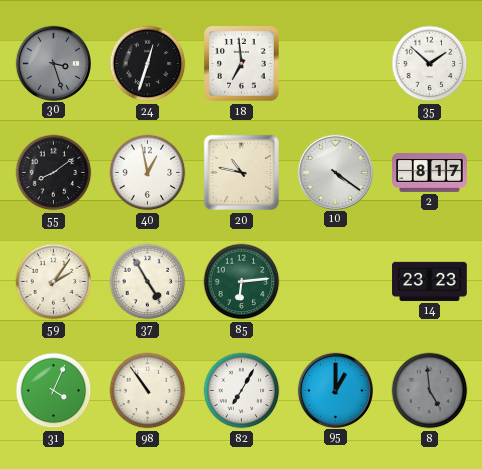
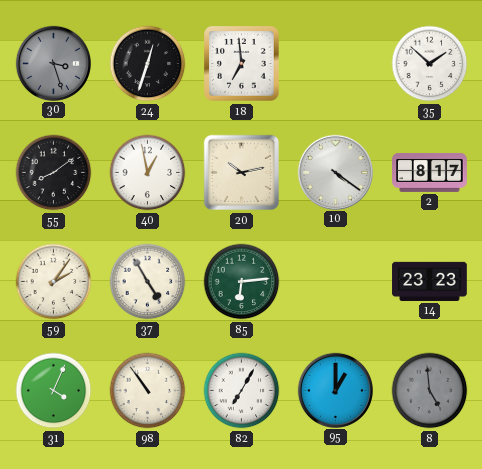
20: 10:47 -> 10:13
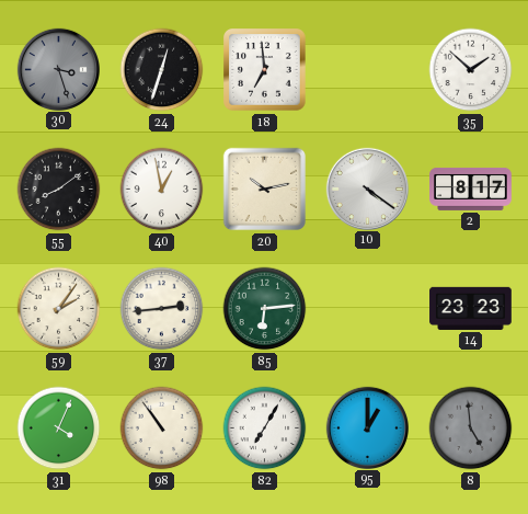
37: 4:55 -> 2:44
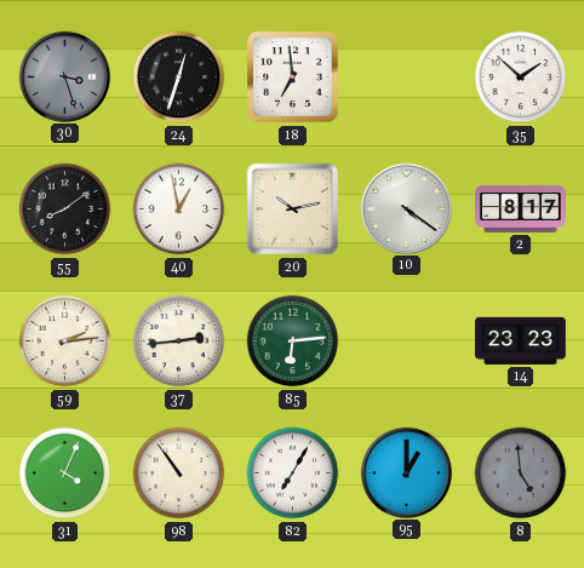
59: 2:06 -> 2:14
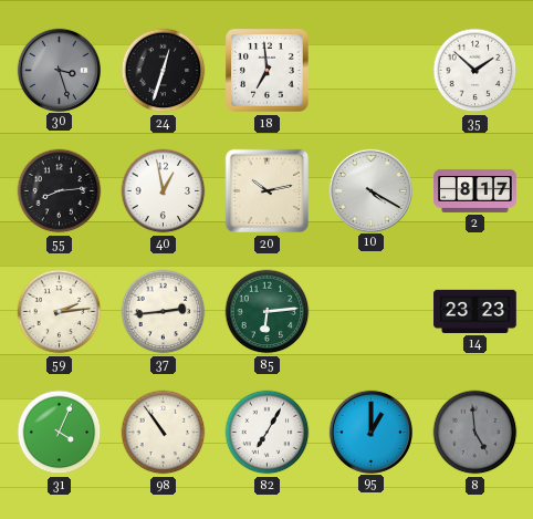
55: 8:09 -> 8:14
10: 4:21 -> 4:20
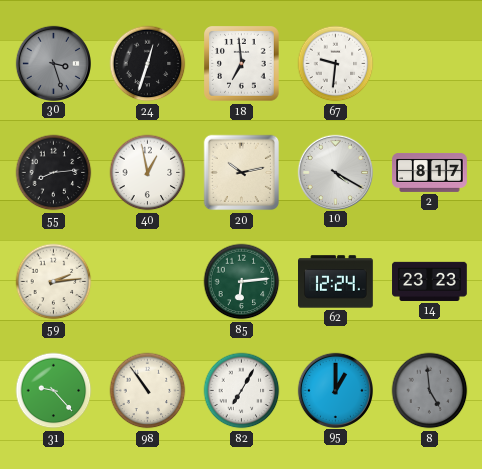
67: none -> 9:31
35: 1:52 -> none
37: 2:44 -> none
62: none -> 12:24
31: 4:04 -> 9:23
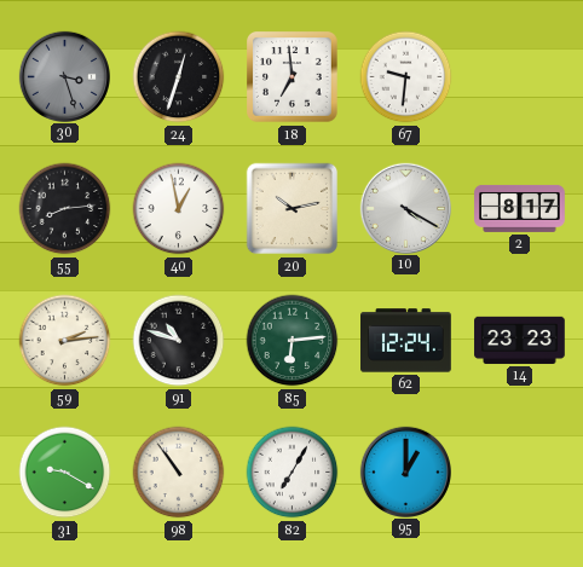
91: none -> 10:48
31: 9:23 -> 9:20
8: 4:59 -> none
